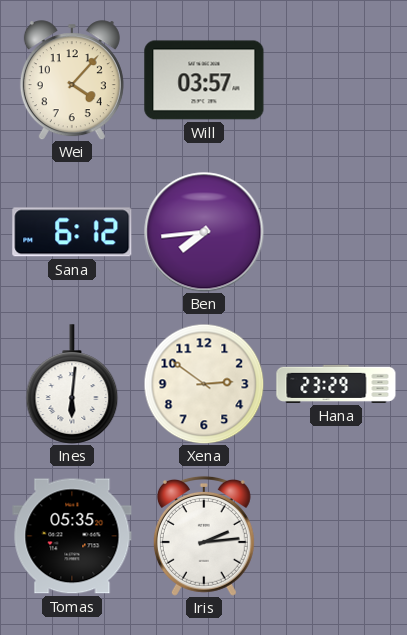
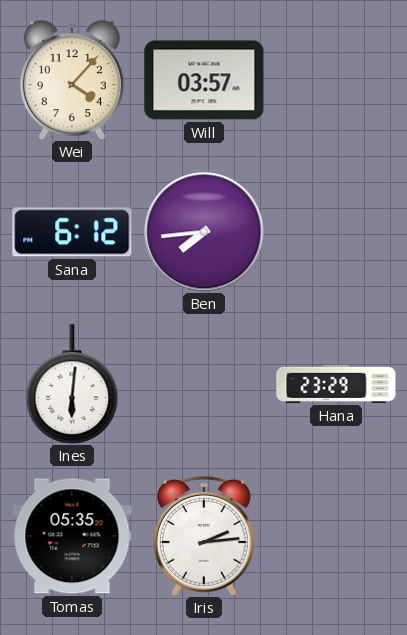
Xena: 2:51 -> none
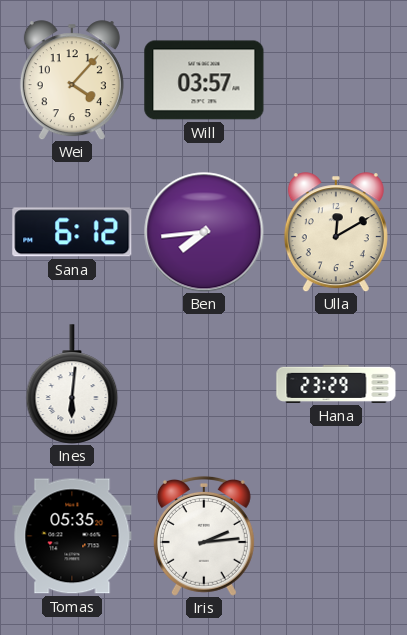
Ulla: none -> 12:10
